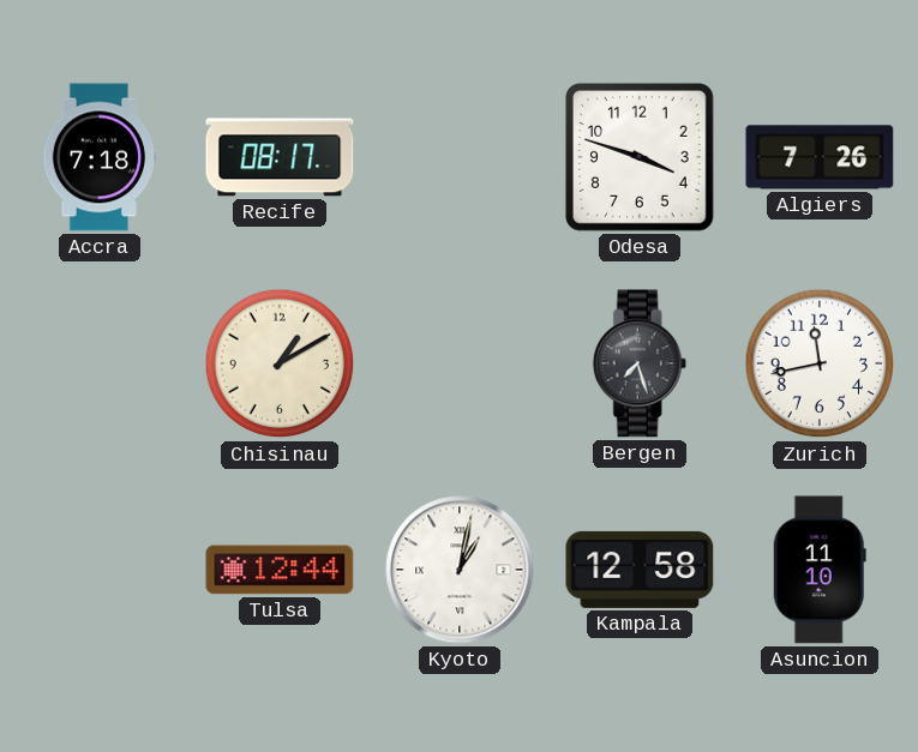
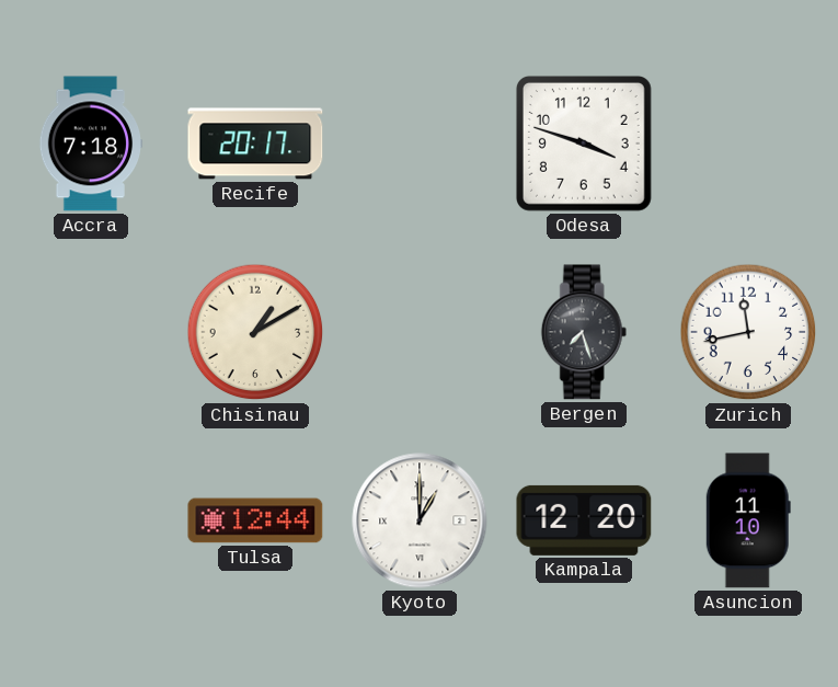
Recife: 08:17 -> 20:17
Algiers: 7:26 -> none
Kyoto: 1:02 -> 1:00
Kampala: 12:58 -> 12:20
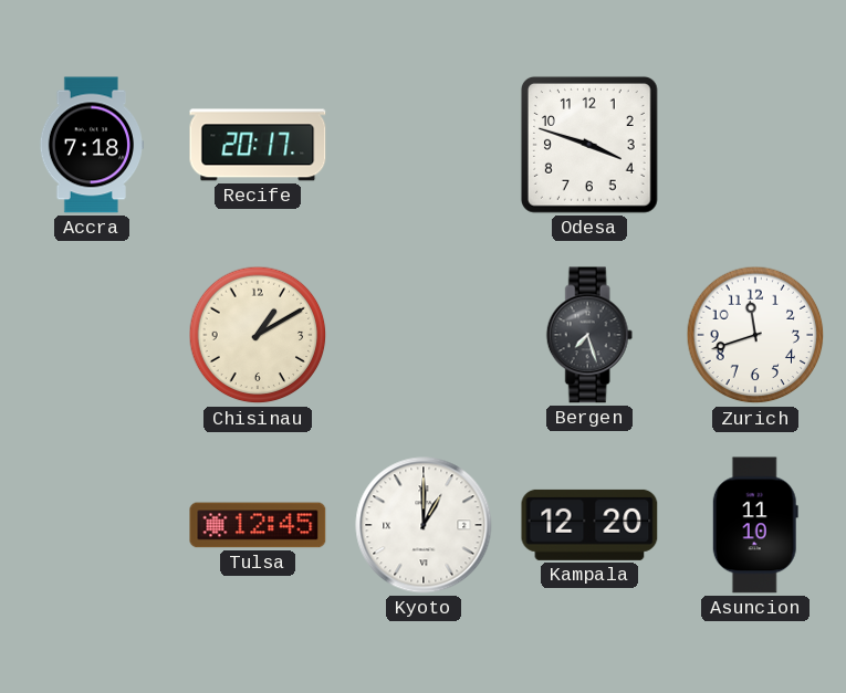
Zurich: 11:43 -> 11:42
Tulsa: 12:44 -> 12:45
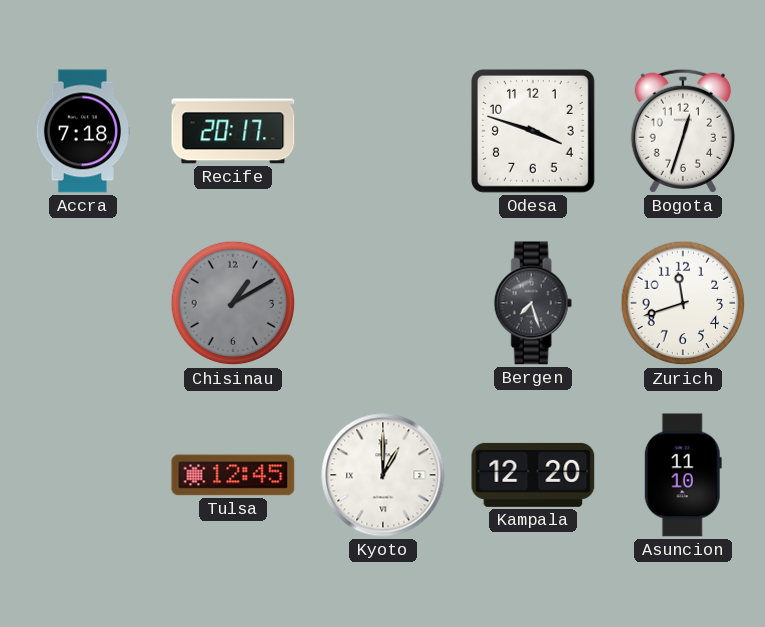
Bogota: none -> 12:33
Chisinau dial: cream -> grey
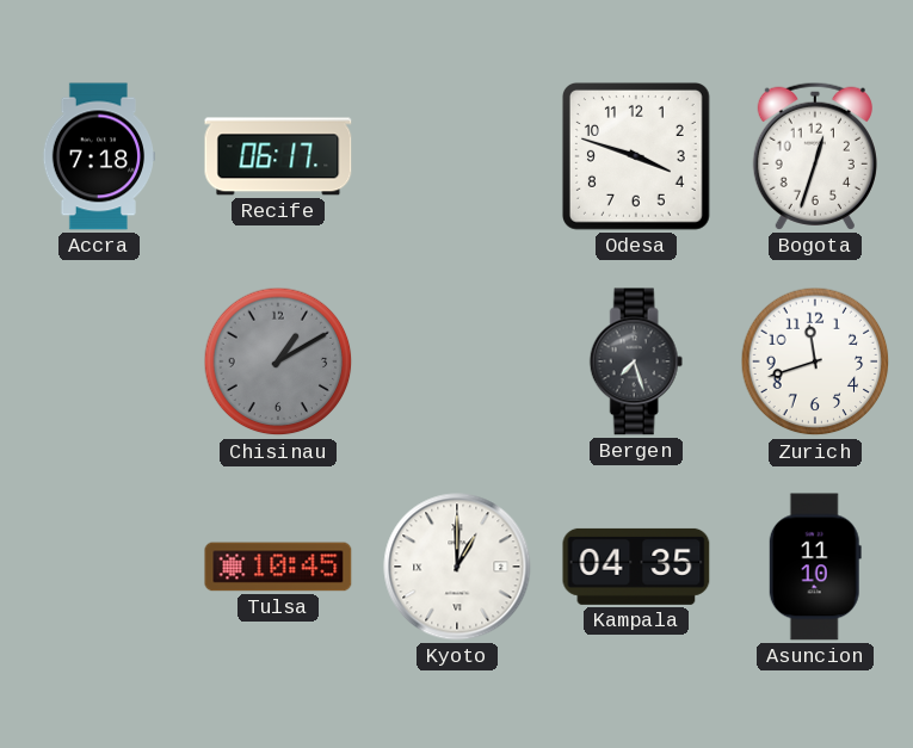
Recife: 20:17 -> 06:17
Tulsa: 12:45 -> 10:45
Kampala: 12:20 -> 04:35
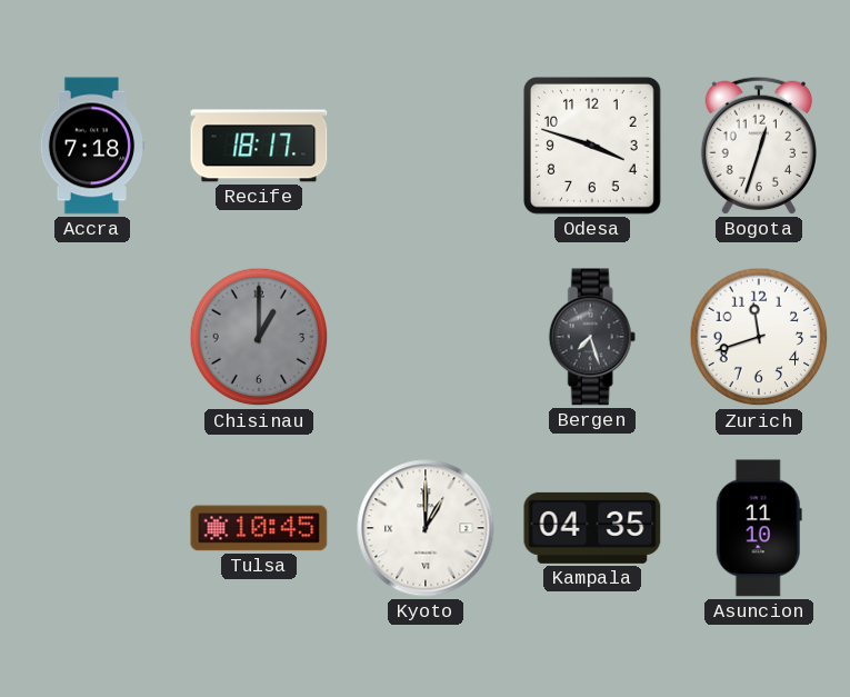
Recife: 06:17 -> 18:17
Chisinau: 1:10 -> 1:00
